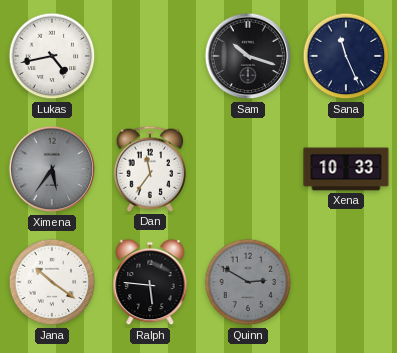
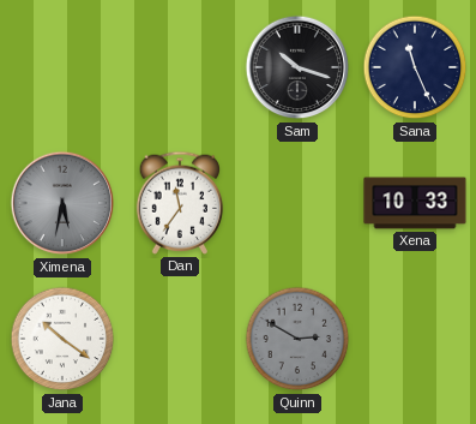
Lukas: 4:43 -> none
Ximena: 5:36 -> 5:32
Ralph: 5:46 -> none
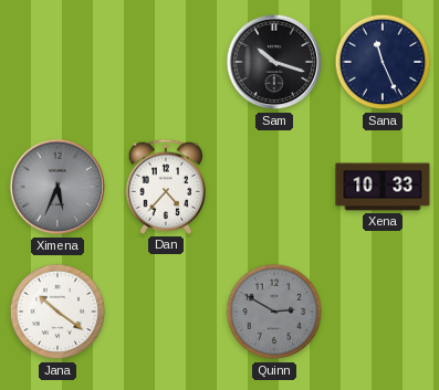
Ximena: 5:32 -> 5:34
Dan: 11:36 -> 4:37
